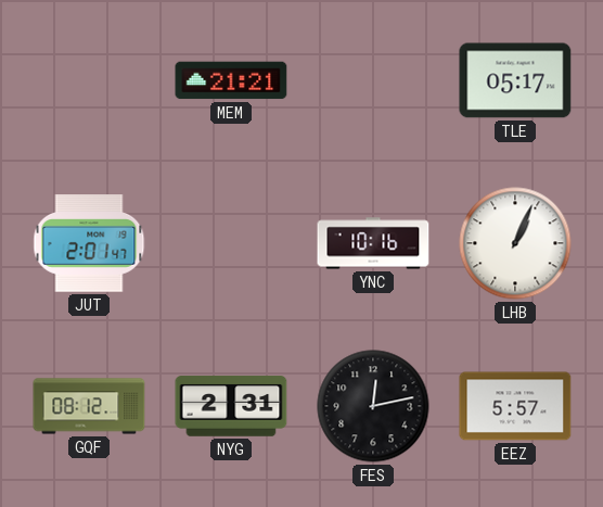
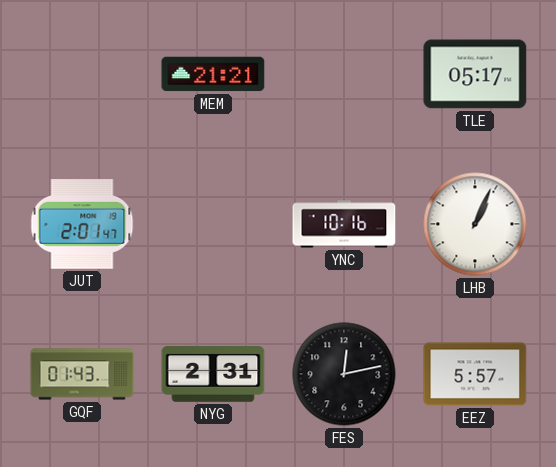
GQF: 08:12 -> 01:43
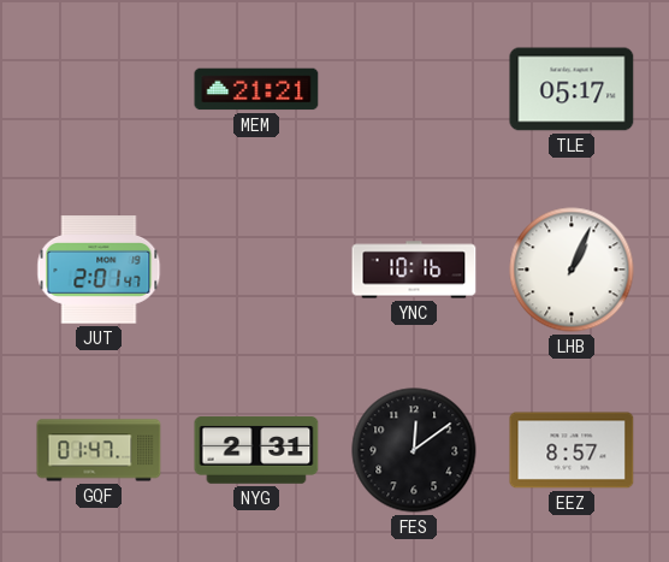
GQF: 01:43 -> 01:47
FES: 12:13 -> 12:09
EEZ: 5:57 -> 8:57
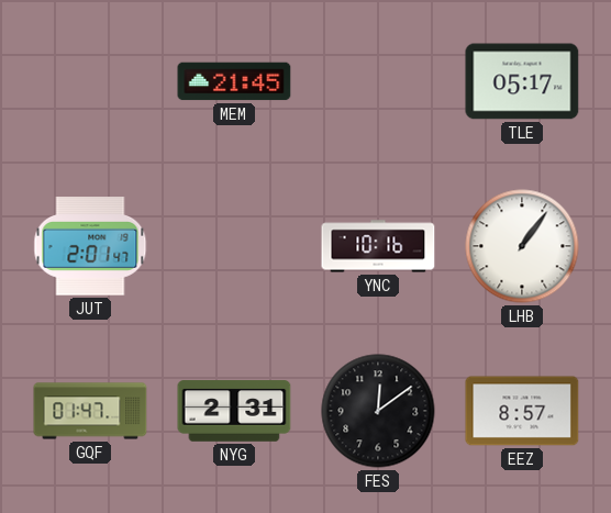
MEM: 21:21 -> 21:45
LHB: 1:04 -> 1:06
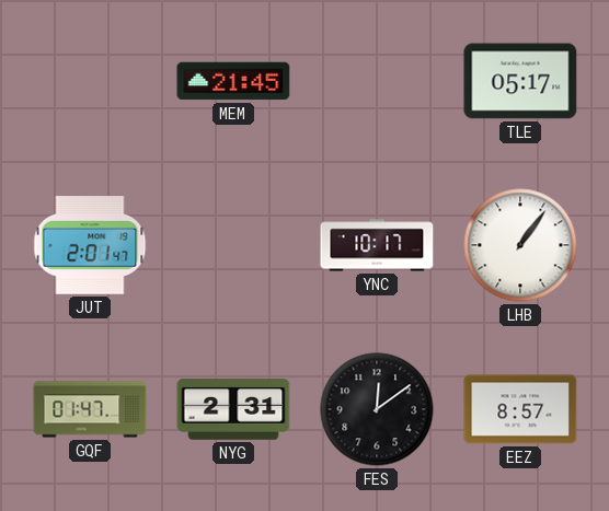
YNC: 10:16 -> 10:17
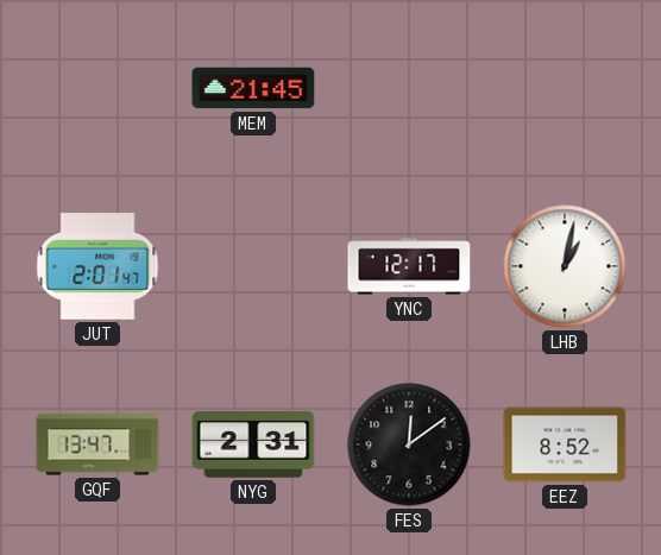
TLE: 05:17 -> none
YNC: 10:17 -> 12:17
LHB: 1:06 -> 1:02
GQF: 01:47 -> 13:47
EEZ: 8:57 -> 8:52
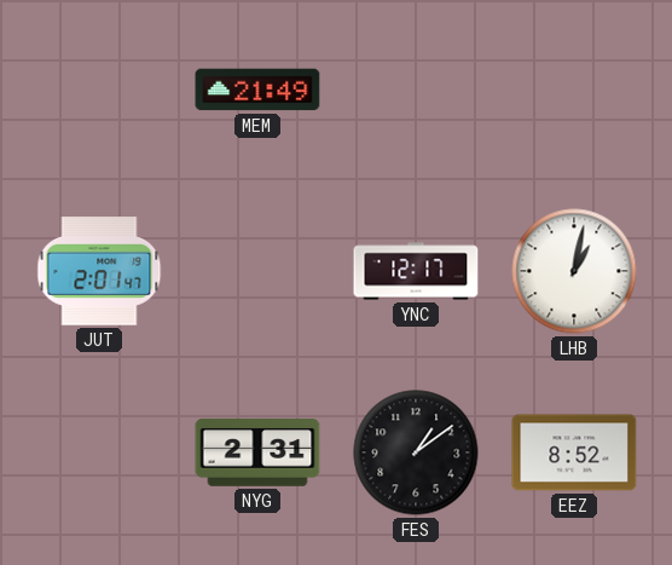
MEM: 21:45 -> 21:49
GQF: 13:47 -> none
FES: 12:09 -> 1:09
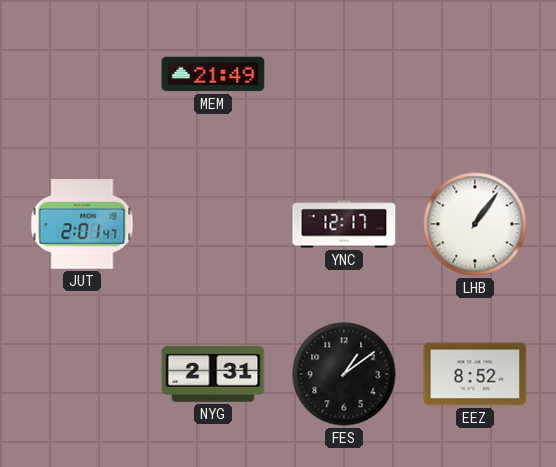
LHB: 1:02 -> 1:06
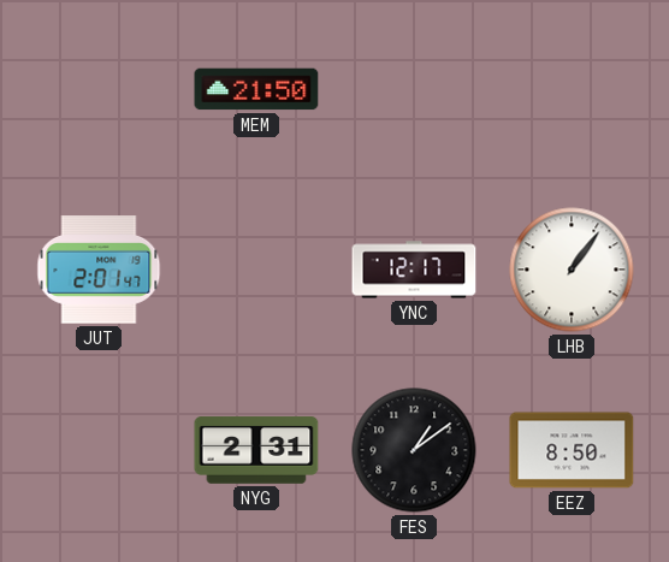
MEM: 21:49 -> 21:50
EEZ: 8:52 -> 8:50
